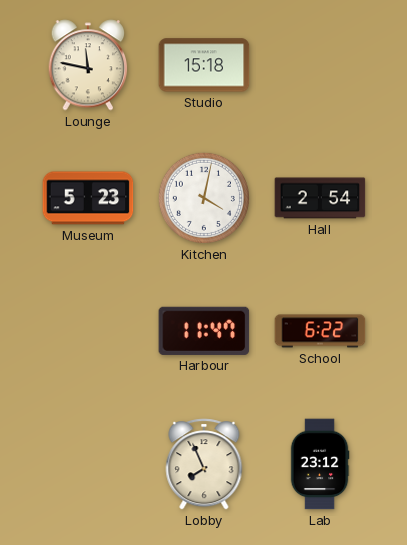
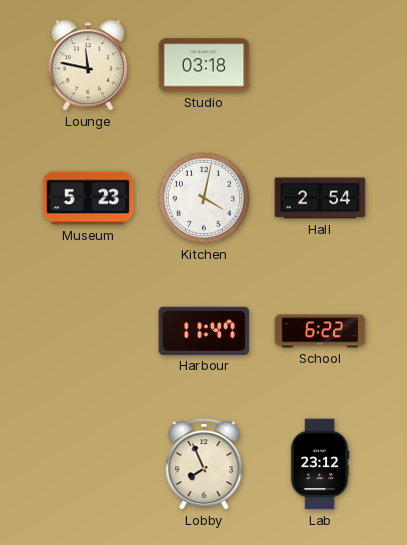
Studio: 15:18 -> 03:18
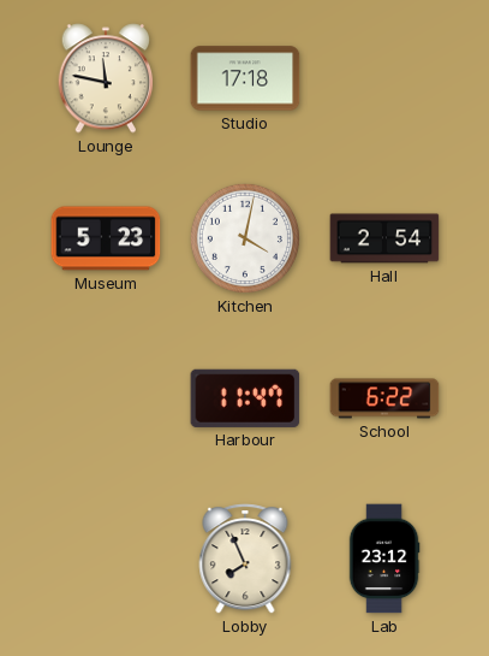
Studio: 03:18 -> 17:18
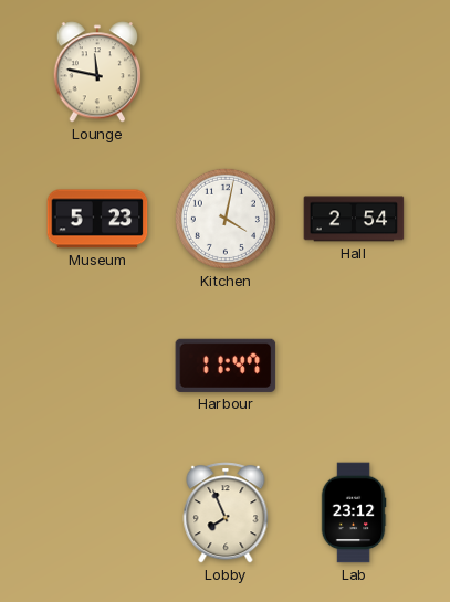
Studio: 17:18 -> none
School: 6:22 -> none
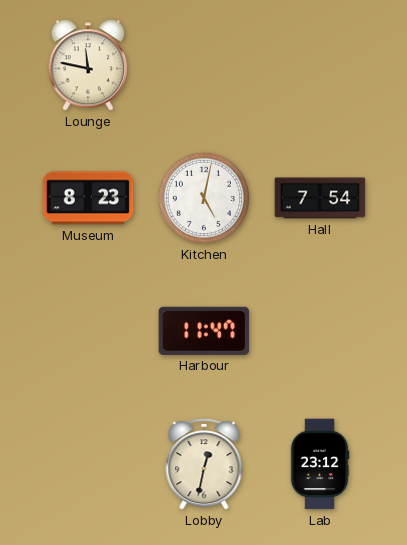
Museum: 5:23 -> 8:23
Kitchen: 4:02 -> 5:02
Hall: 2:54 -> 7:54
Lobby: 7:56 -> 12:32
